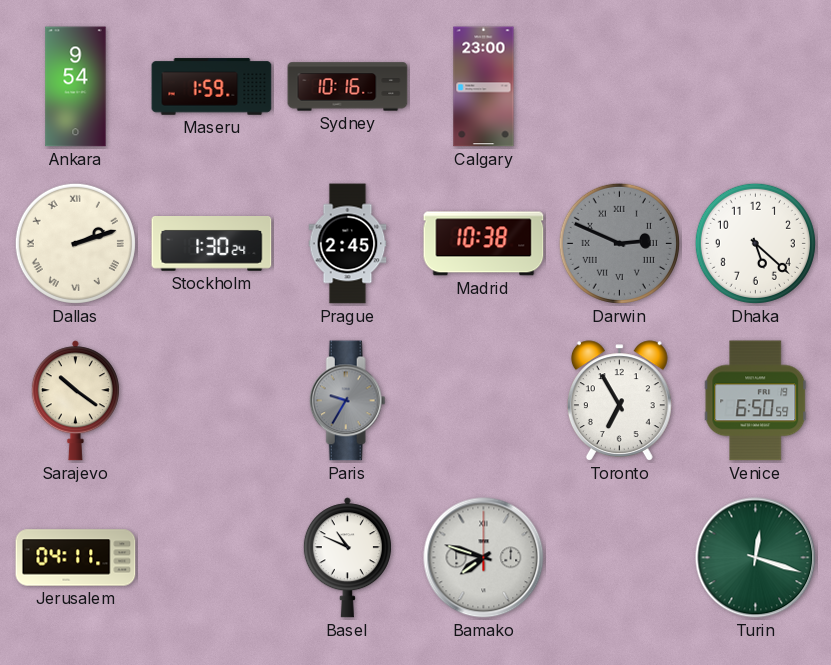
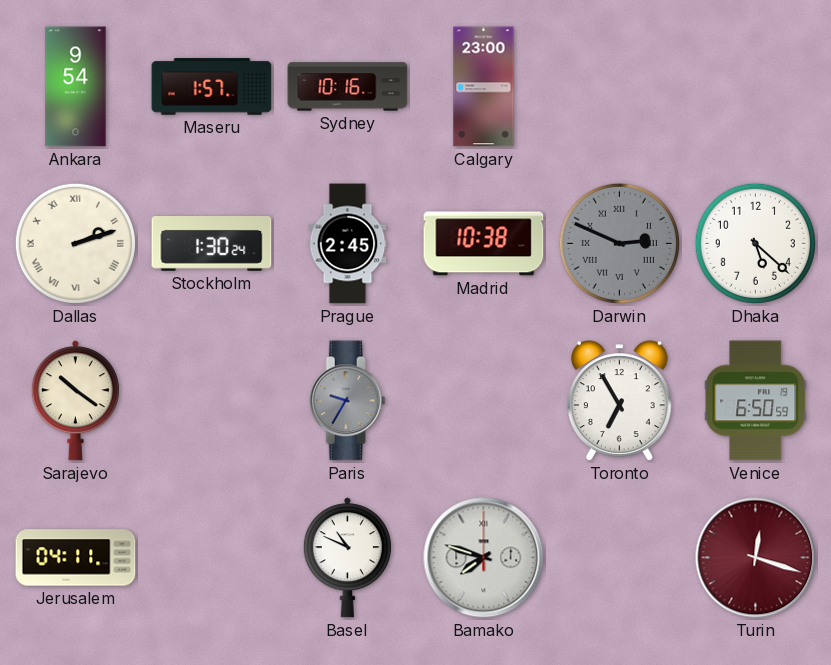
Maseru: 1:59 -> 1:57
Turin dial: green -> burgundy
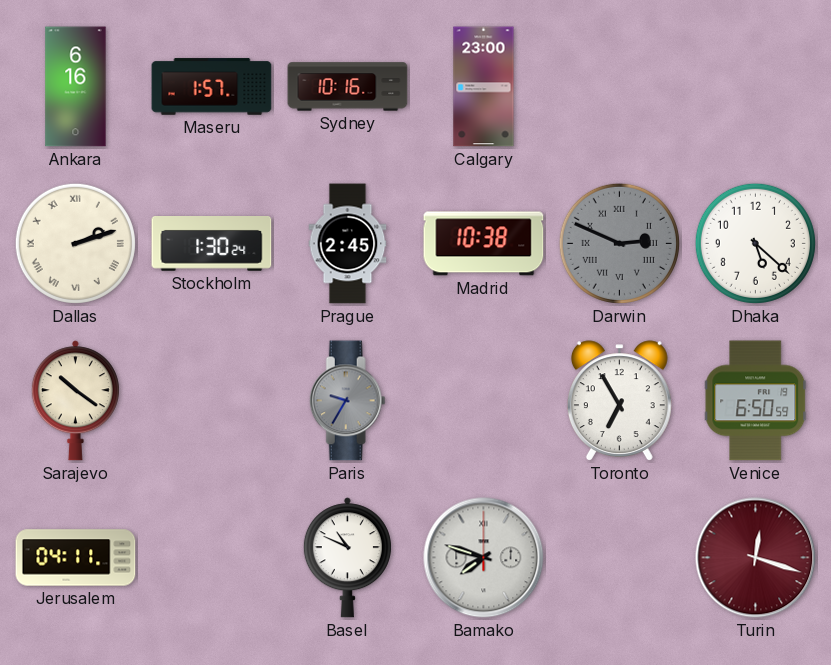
Ankara: 9:54 -> 6:16
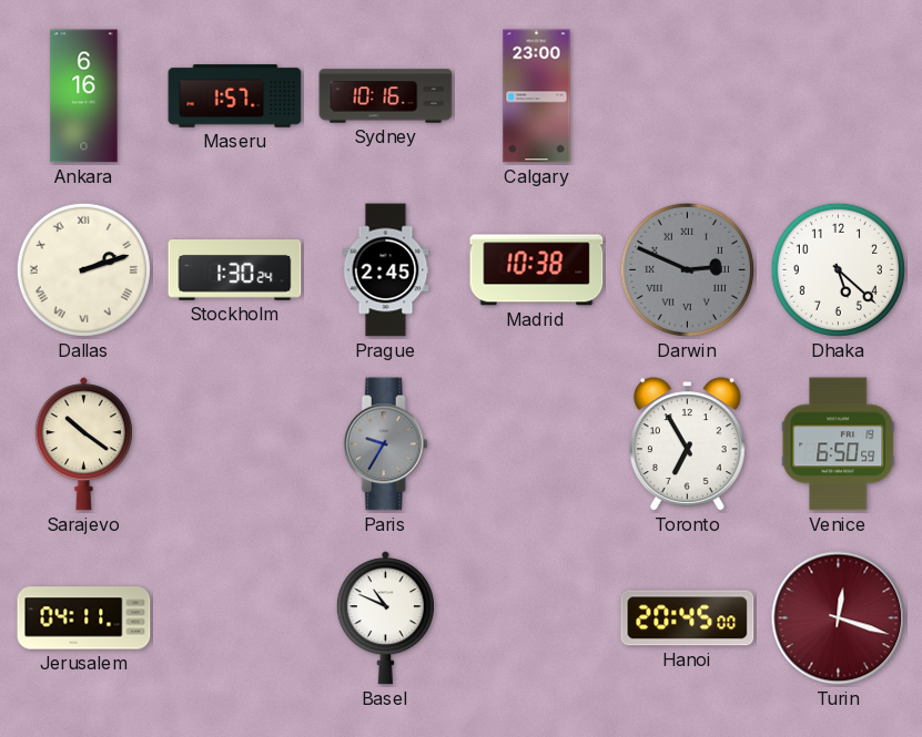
Bamako: 7:48 -> none
Hanoi: none -> 20:45
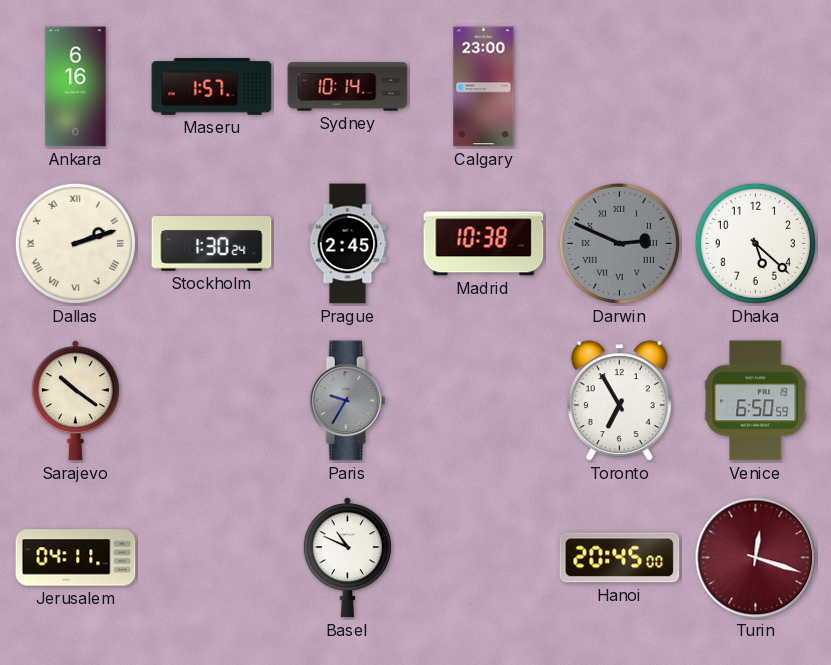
Sydney: 10:16 -> 10:14
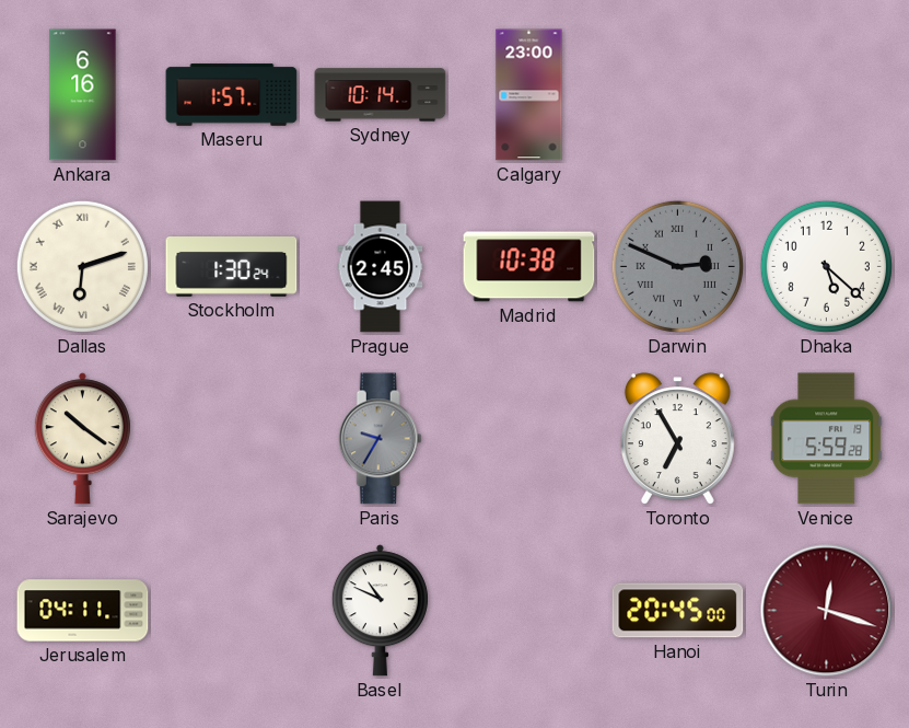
Dallas: 2:12 -> 6:12
Venice: 6:50 -> 5:59
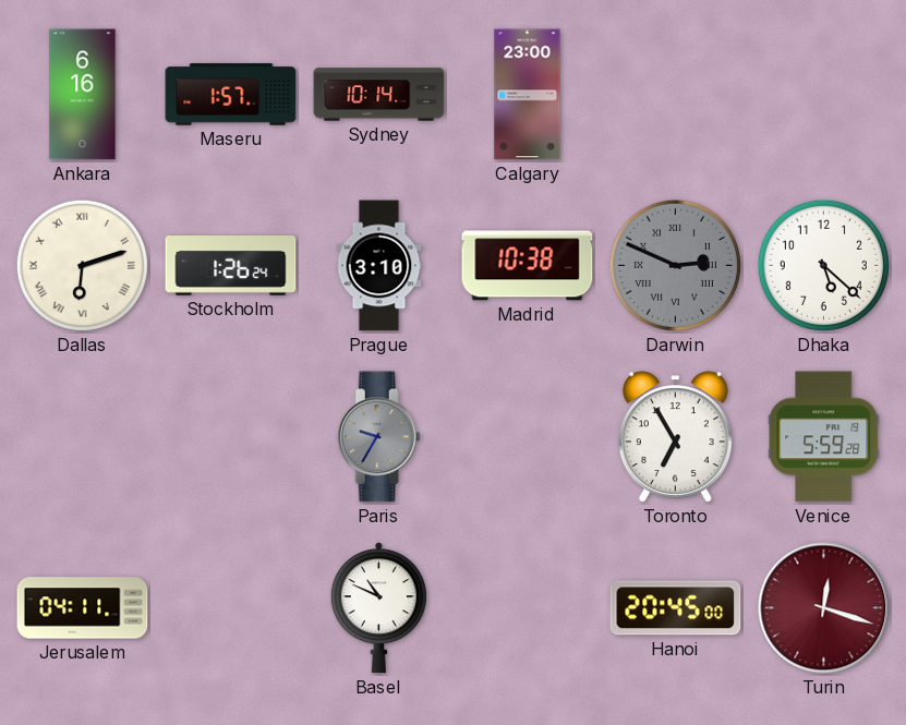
Stockholm: 1:30 -> 1:26
Prague: 2:45 -> 3:10
Sarajevo: 10:21 -> none
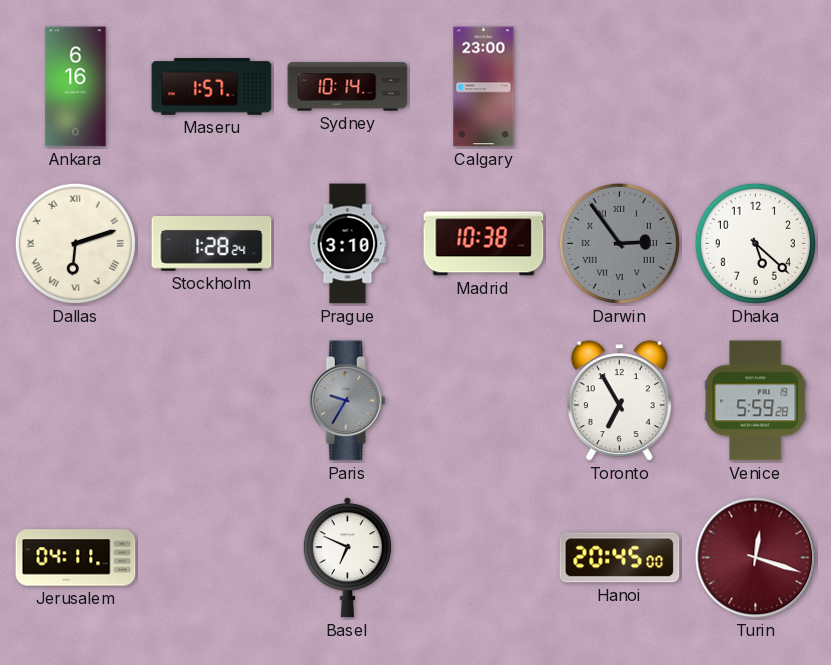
Stockholm: 1:26 -> 1:28
Darwin: 2:49 -> 2:54
Basel: 10:49 -> 6:49
